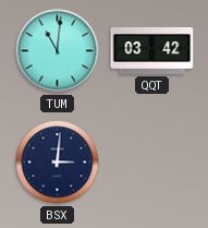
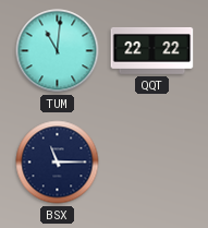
QQT: 03:42 -> 22:22
BSX: 3:01 -> 11:15
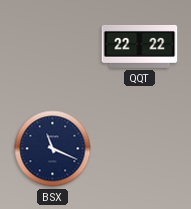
TUM: 11:01 -> none
BSX: 11:15 -> 11:19
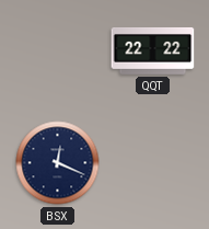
BSX: 11:19 -> 12:19
